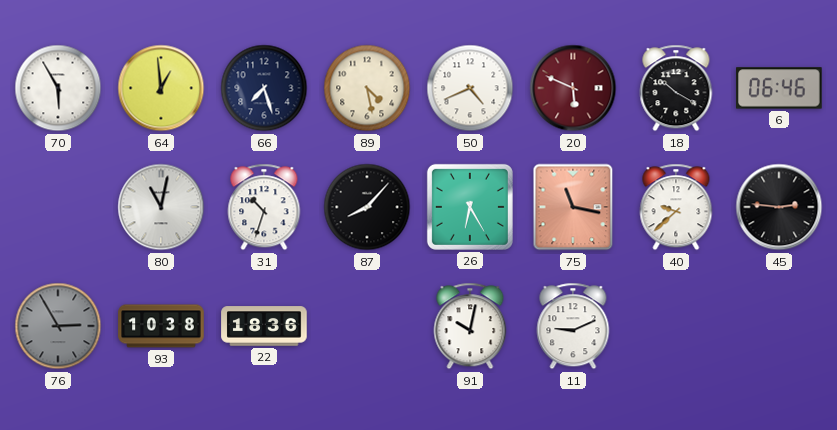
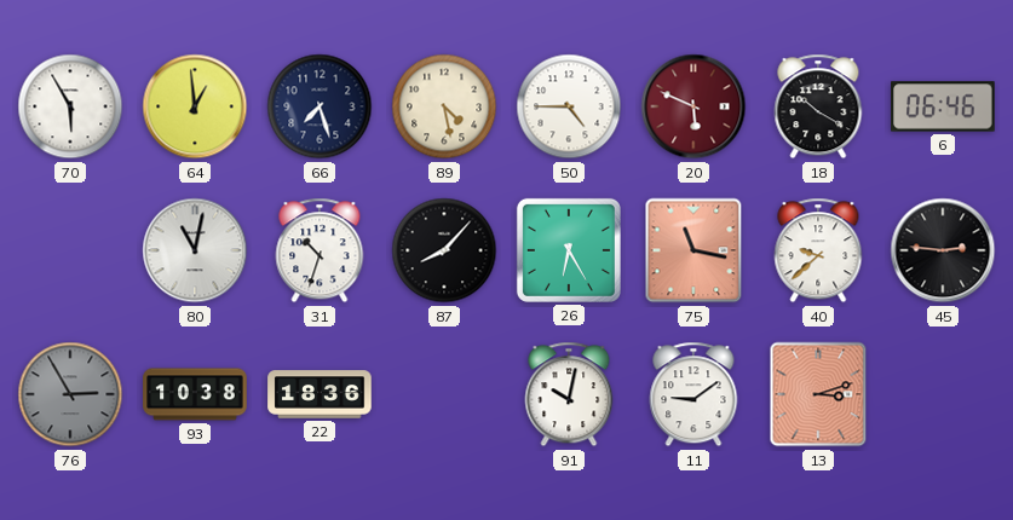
50: 4:41 -> 4:45
11: 9:11 -> 9:09
13: none -> 3:12
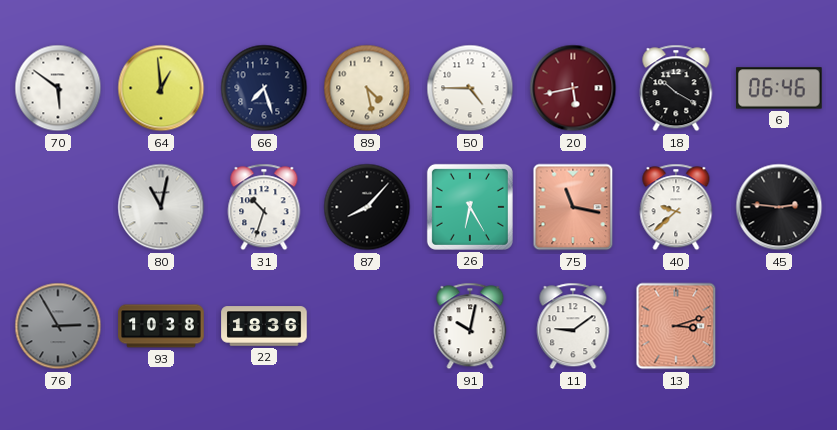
70: 5:55 -> 5:51
20: 5:49 -> 5:43
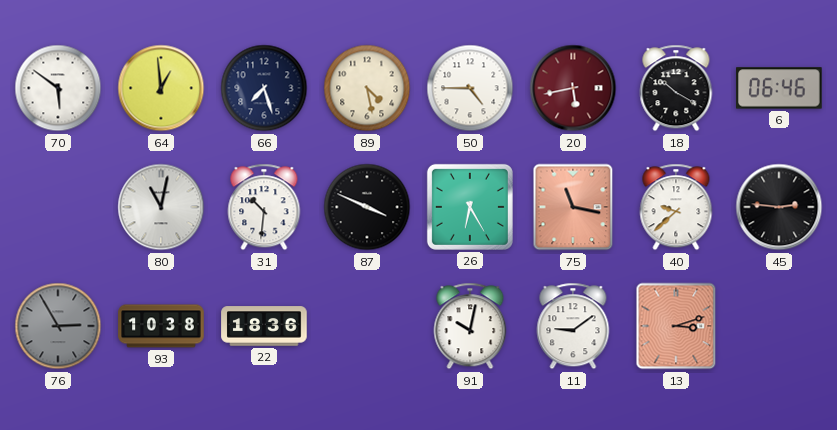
31: 10:33 -> 10:31
87: 8:07 -> 3:49
